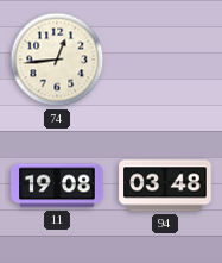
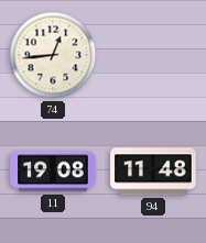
94: 03:48 -> 11:48
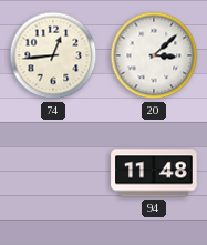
20: none -> 3:08
11: 19:08 -> none
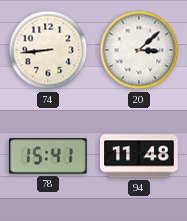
74: 12:44 -> 8:44
78: none -> 15:41
